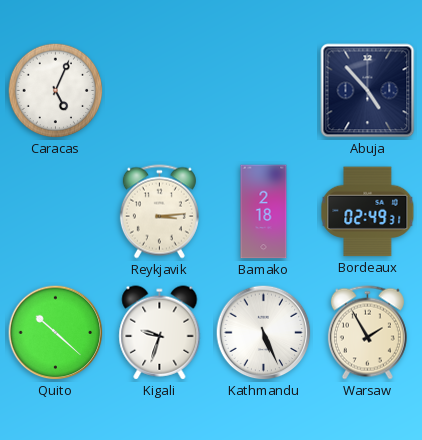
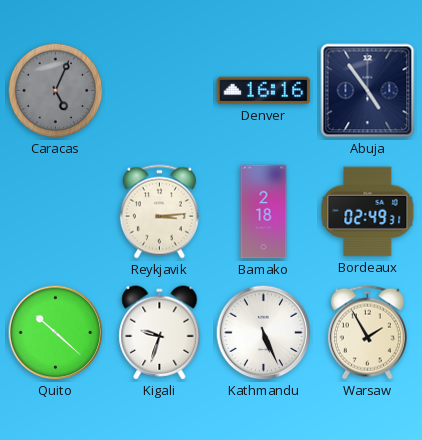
Caracas dial: white -> grey
Denver: none -> 16:16
Abuja: 4:53 -> 4:54
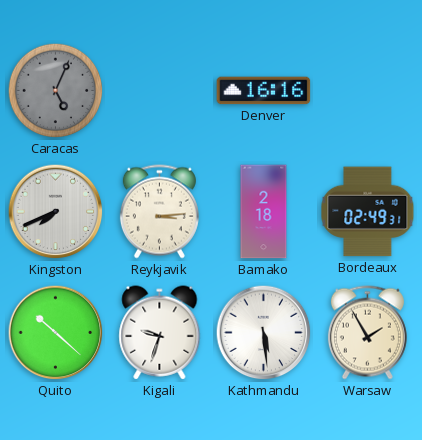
Abuja: 4:54 -> none
Kingston: none -> 7:41
Kathmandu: 5:26 -> 5:29
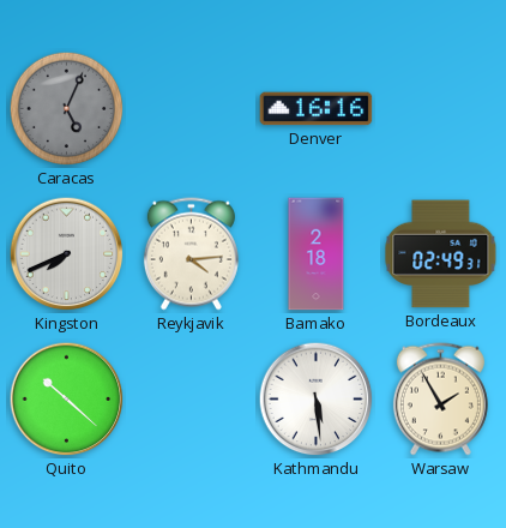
Reykjavik: 3:14 -> 4:14
Kigali: 9:33 -> none
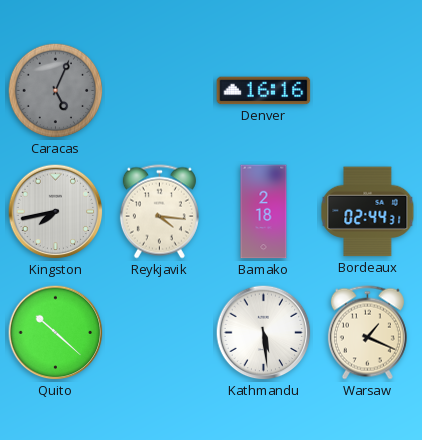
Kingston: 7:41 -> 7:43
Reykjavik: 4:14 -> 4:16
Bordeaux: 02:49 -> 02:44
Warsaw: 1:55 -> 1:19
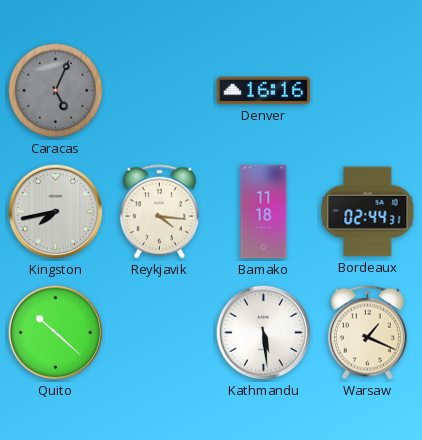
Bamako: 2:18 -> 11:18
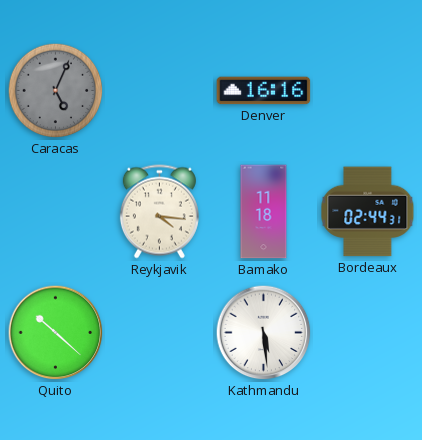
Kingston: 7:43 -> none
Warsaw: 1:19 -> none
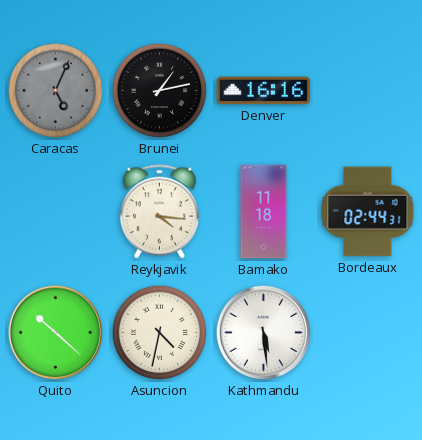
Brunei: none -> 1:13
Asuncion: none -> 4:32
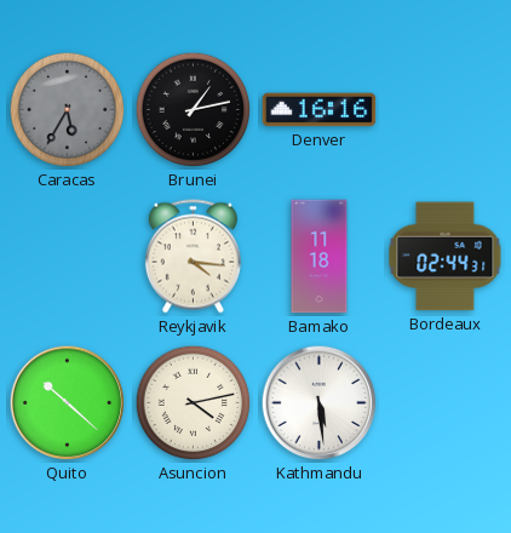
Caracas: 5:04 -> 5:35
Asuncion: 4:32 -> 4:13
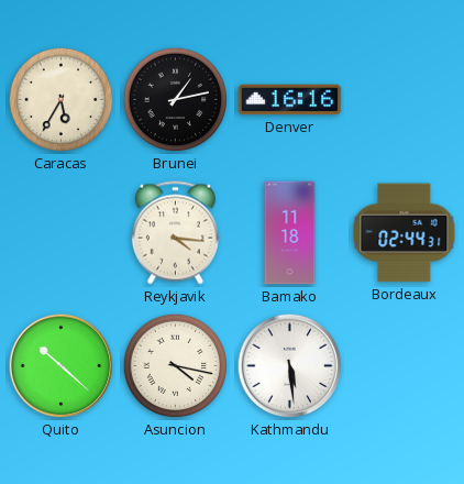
Caracas dial: grey -> cream
Asuncion: 4:13 -> 4:17
